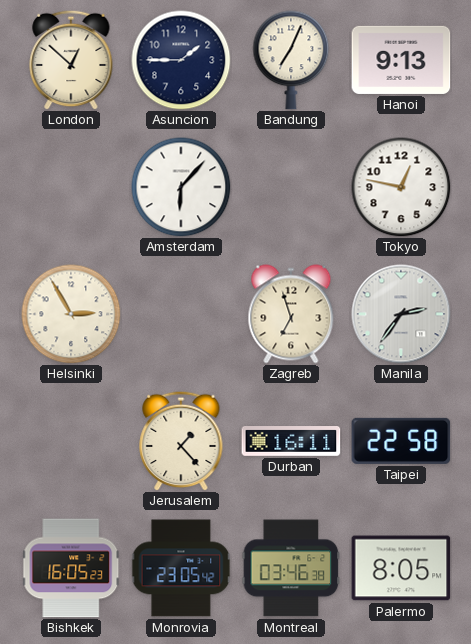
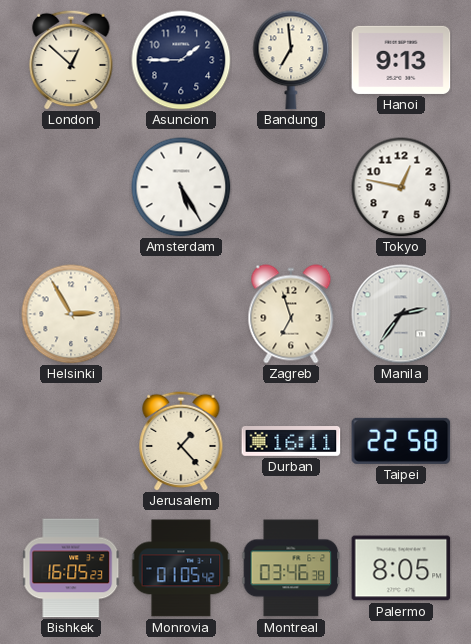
Bandung: 7:04 -> 6:59
Amsterdam: 6:07 -> 5:25
Monrovia: 23:05 -> 01:05
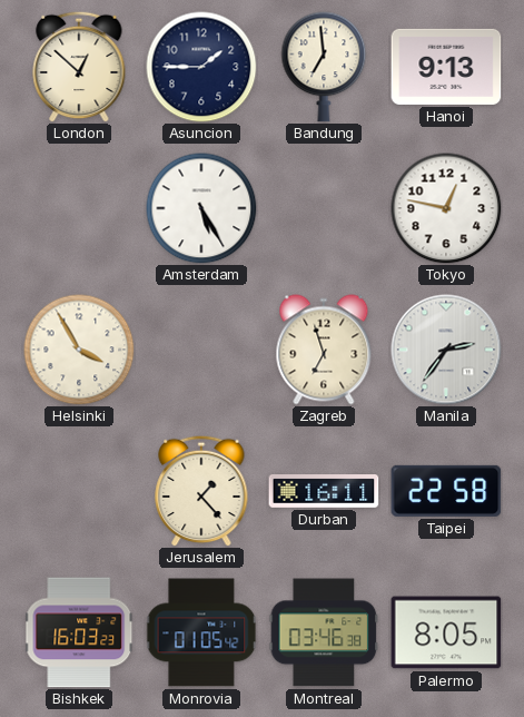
Helsinki: 2:55 -> 3:55
Bishkek: 16:05 -> 16:03
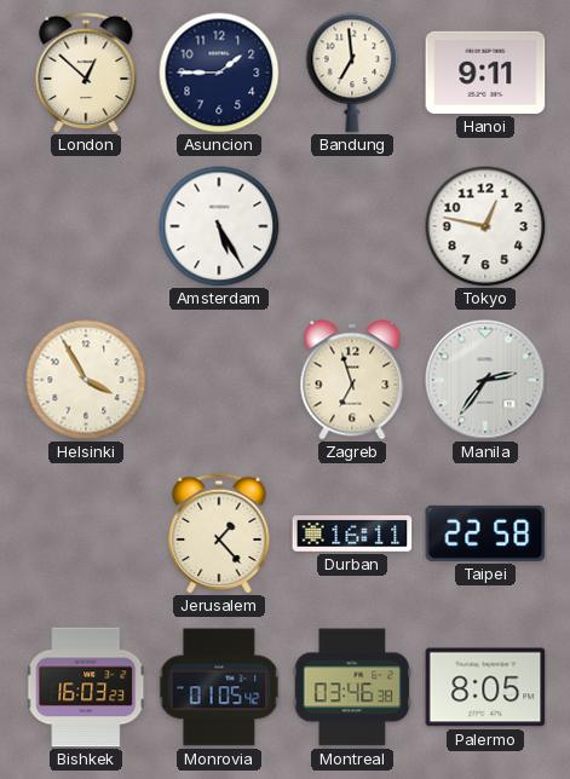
Hanoi: 9:13 -> 9:11
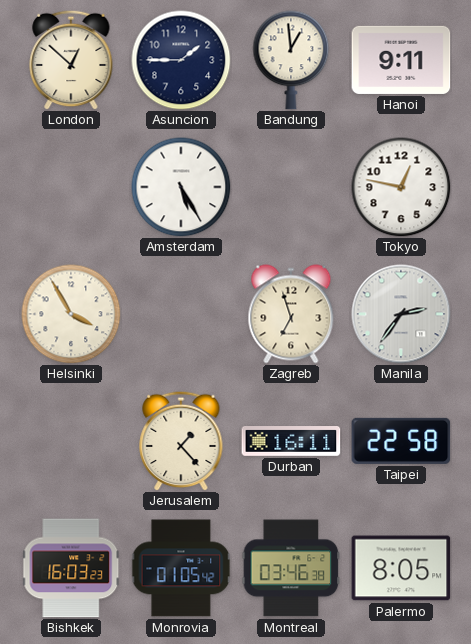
Bandung: 6:59 -> 12:59
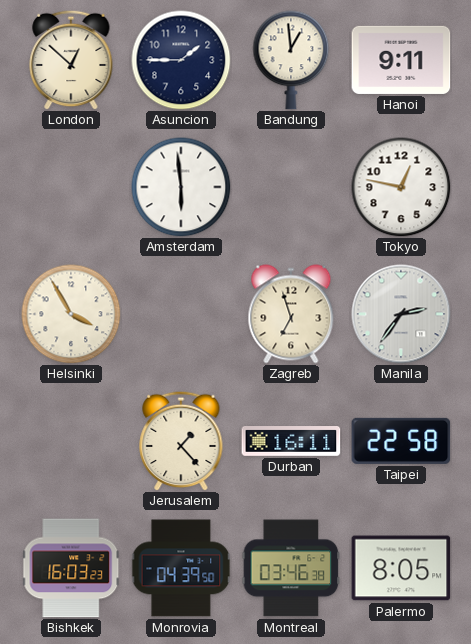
Amsterdam: 5:25 -> 5:59
Monrovia: 01:05 -> 04:39
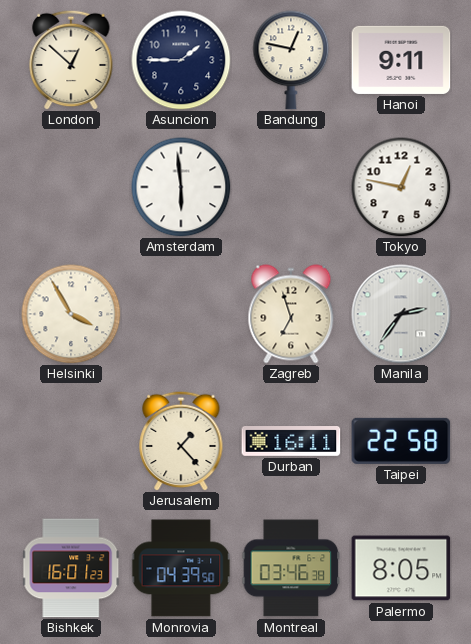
Bandung: 12:59 -> 12:47
Bishkek: 16:03 -> 16:01
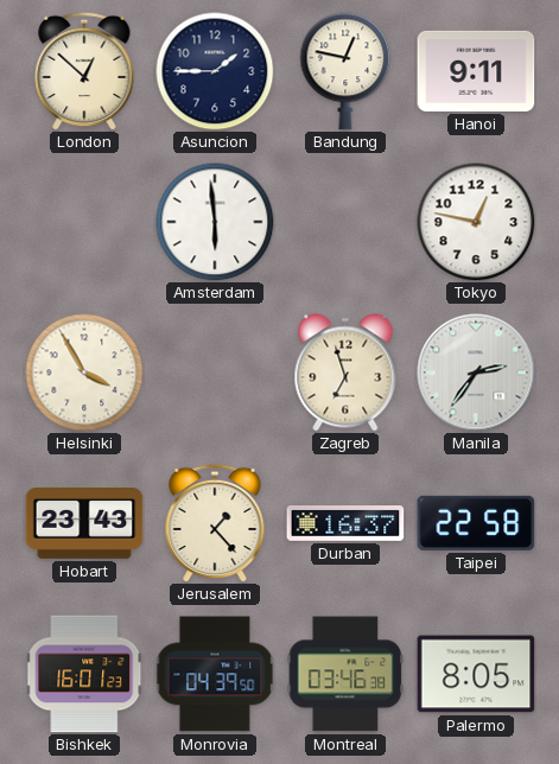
Hobart: none -> 23:43
Durban: 16:11 -> 16:37
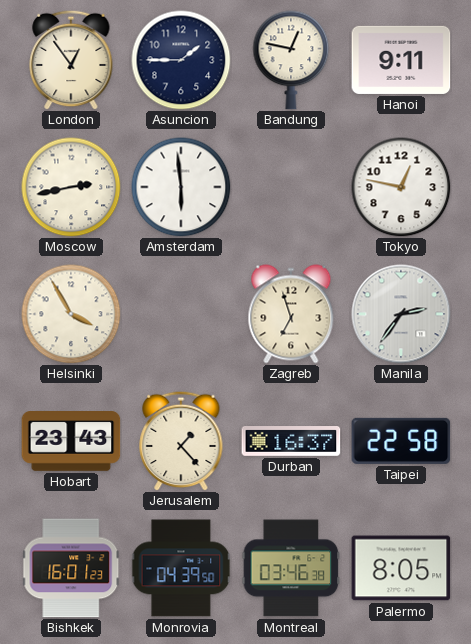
London: 12:52 -> 12:54
Moscow: none -> 2:43
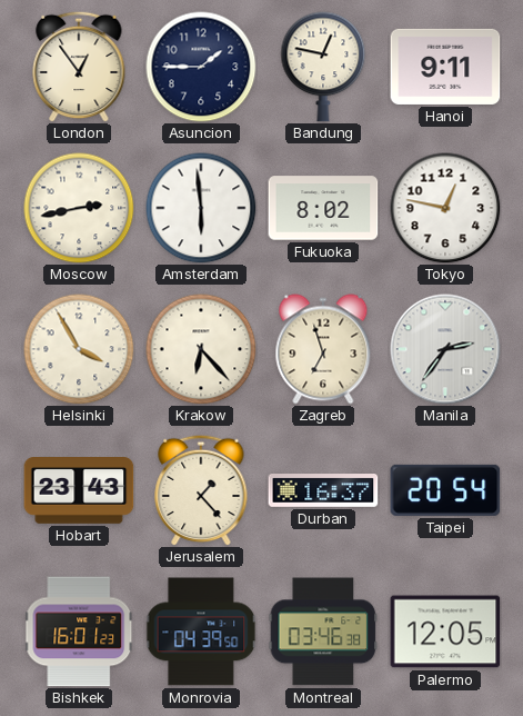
Fukuoka: none -> 8:02
Krakow: none -> 6:23
Taipei: 22:58 -> 20:54
Palermo: 8:05 -> 12:05
